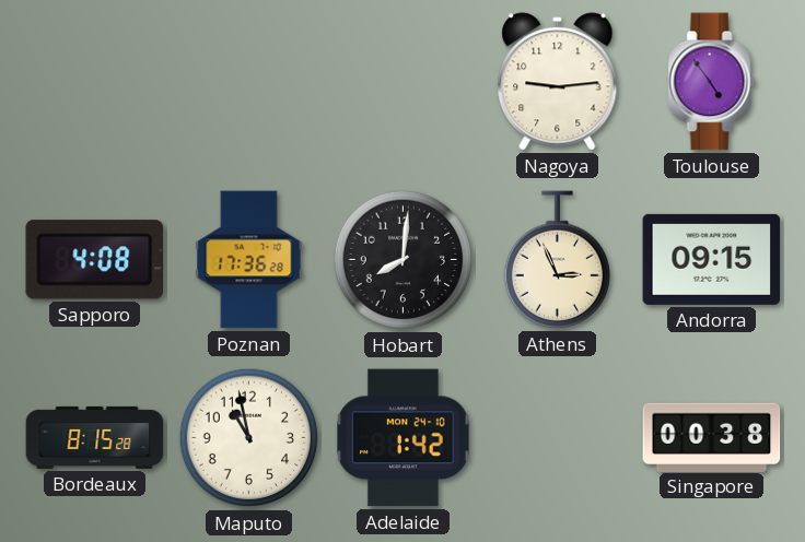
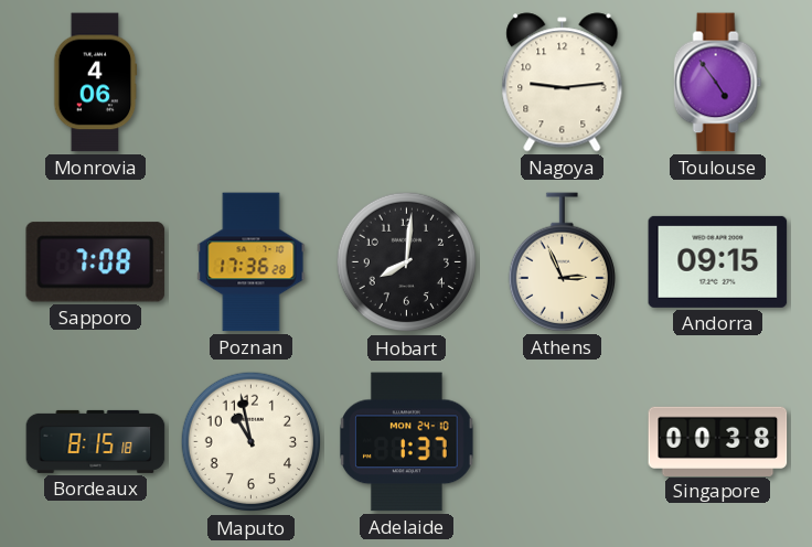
Monrovia: none -> 4:06
Sapporo: 4:08 -> 7:08
Bordeaux: 8:15:28 -> 8:15:18
Adelaide: 1:42 -> 1:37
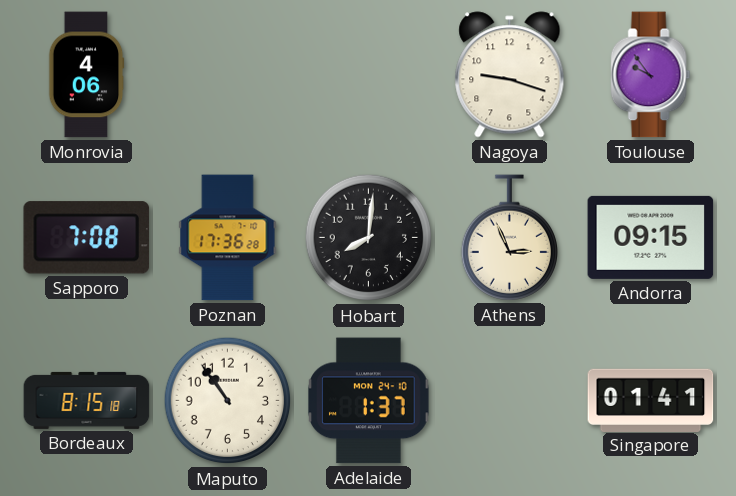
Nagoya: 9:14 -> 9:18
Toulouse: 4:54 -> 9:54
Maputo: 10:58 -> 10:54
Singapore: 00:38 -> 01:41
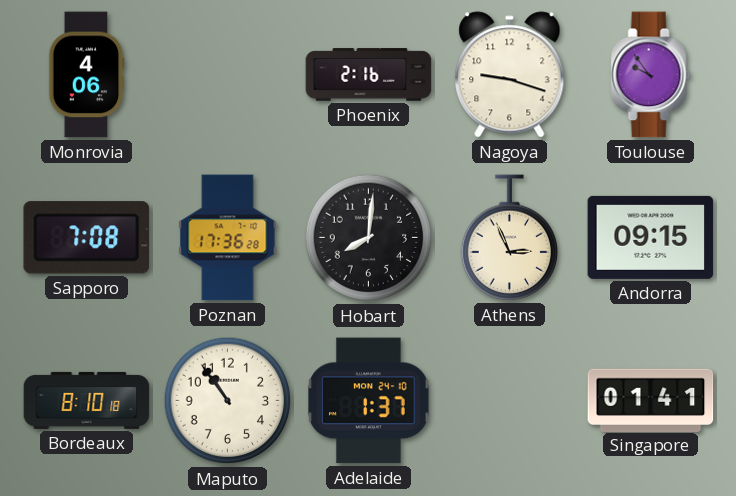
Phoenix: none -> 2:16
Bordeaux: 8:15 -> 8:10
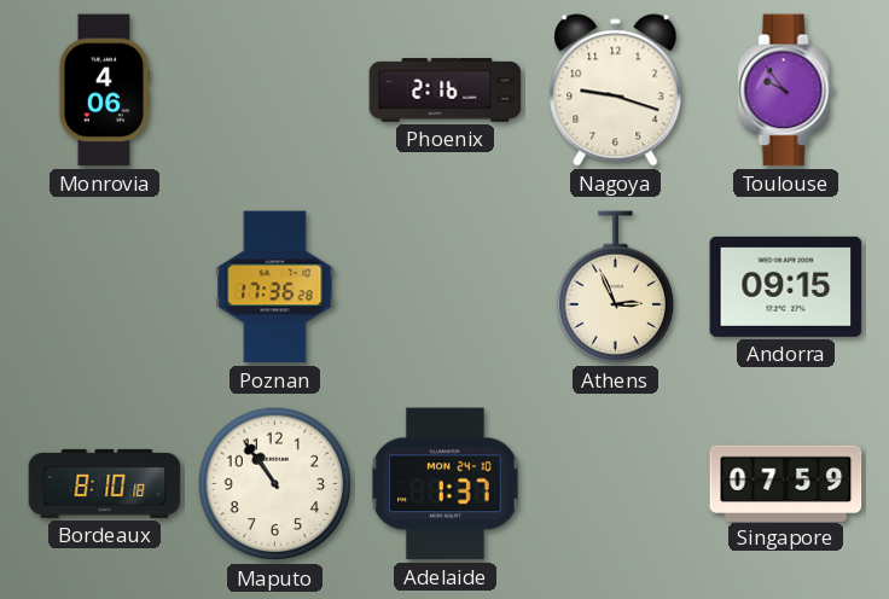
Sapporo: 7:08 -> none
Hobart: 8:01 -> none
Singapore: 01:41 -> 07:59
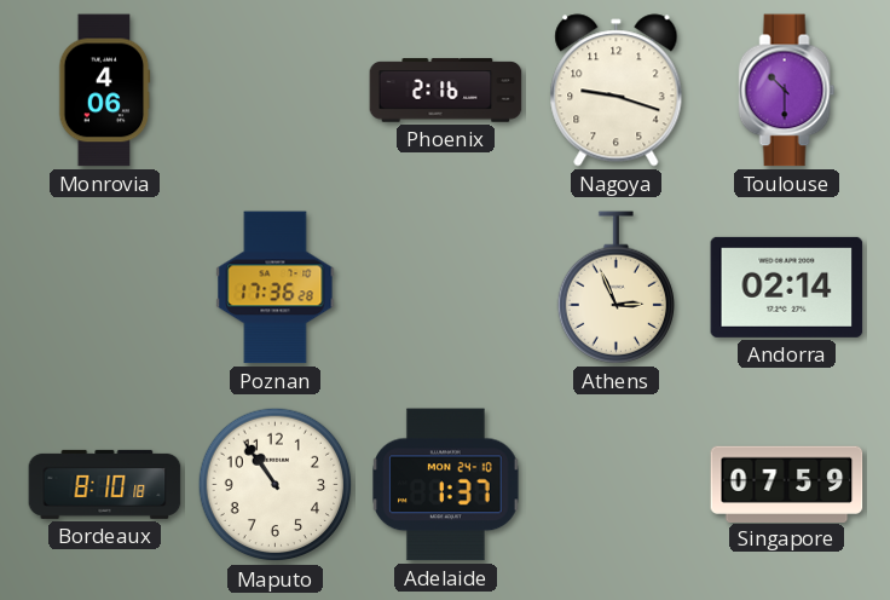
Toulouse: 9:54 -> 10:30
Andorra: 09:15 -> 02:14
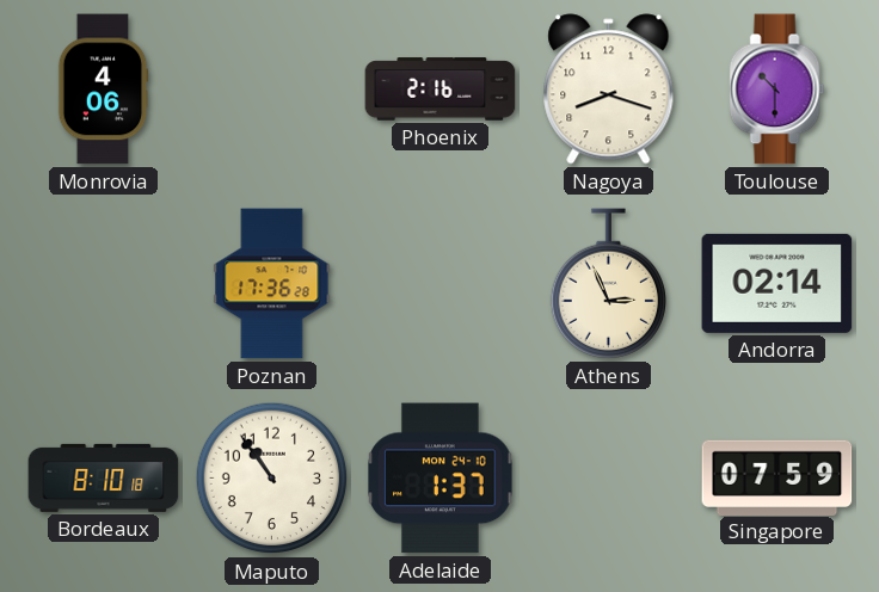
Nagoya: 9:18 -> 8:18
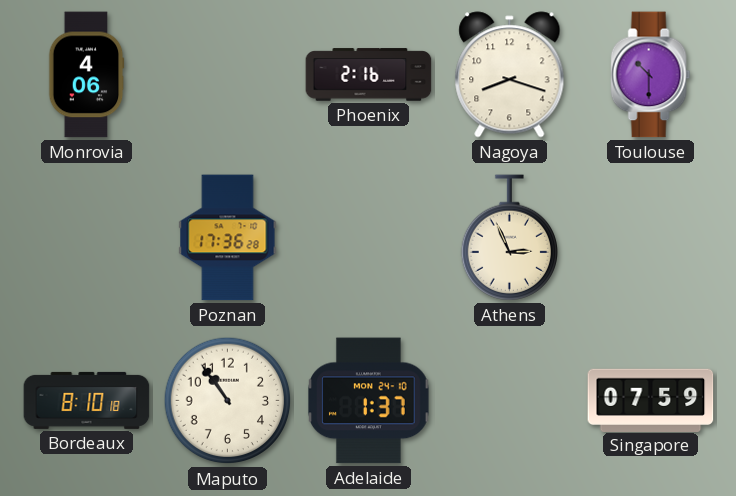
Andorra: 02:14 -> none
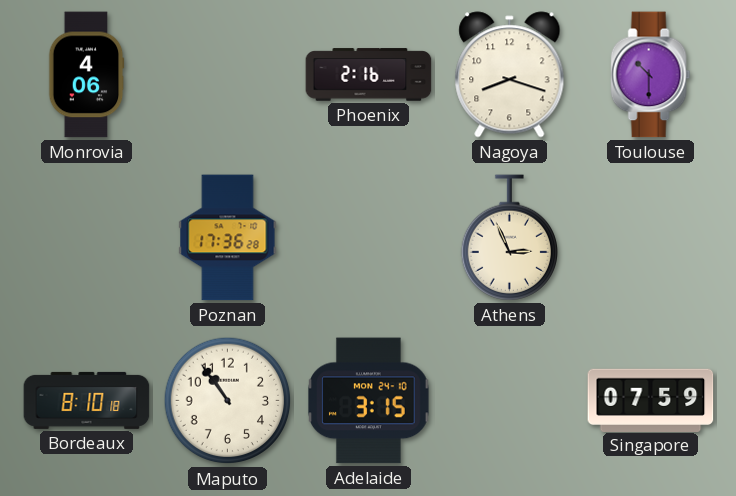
Adelaide: 1:37 -> 3:15
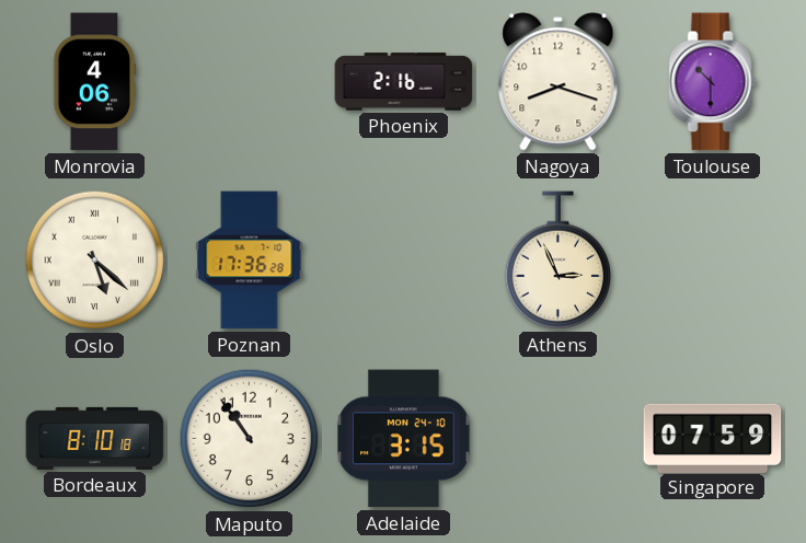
Oslo: none -> 5:22
